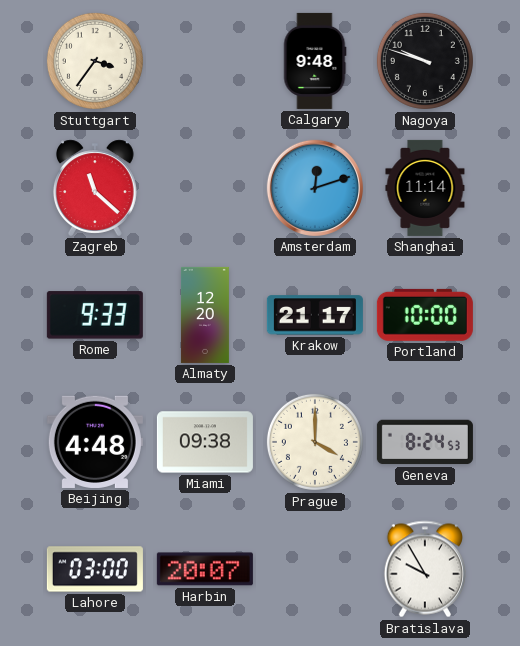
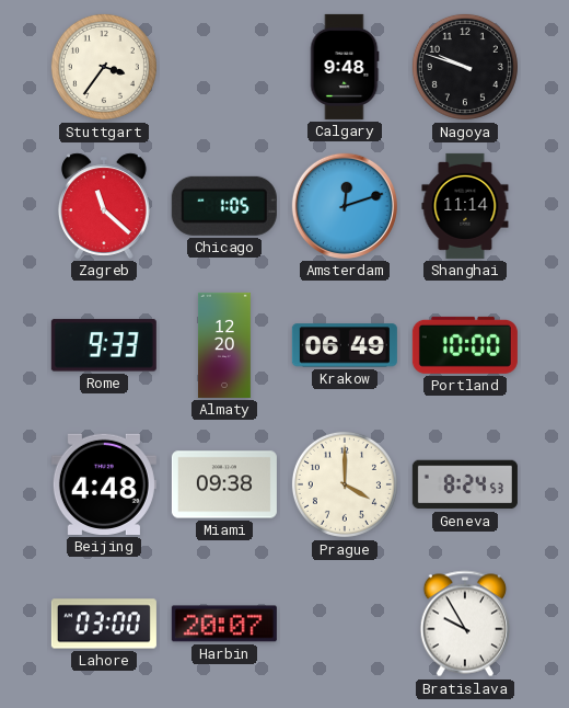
Chicago: none -> 1:05
Krakow: 21:17 -> 06:49
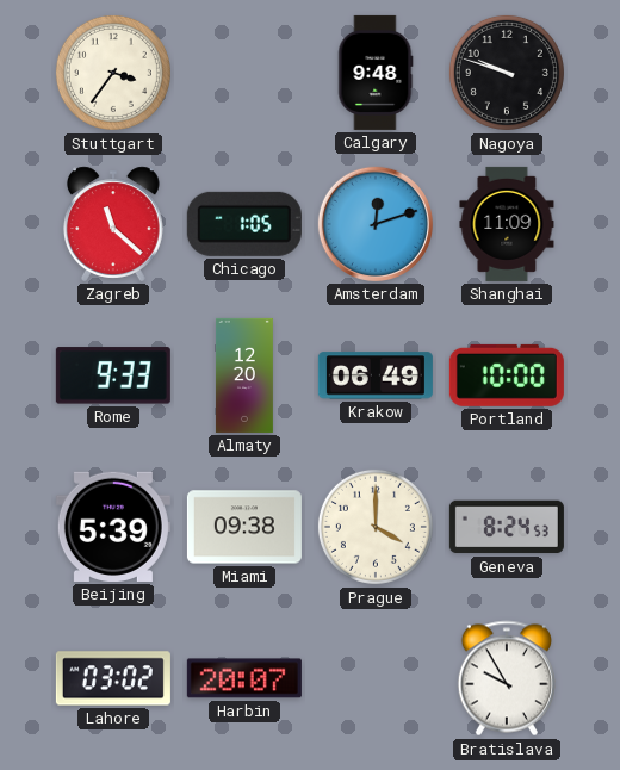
Shanghai: 11:14 -> 11:09
Beijing: 4:48 -> 5:39
Lahore: 03:00 -> 03:02
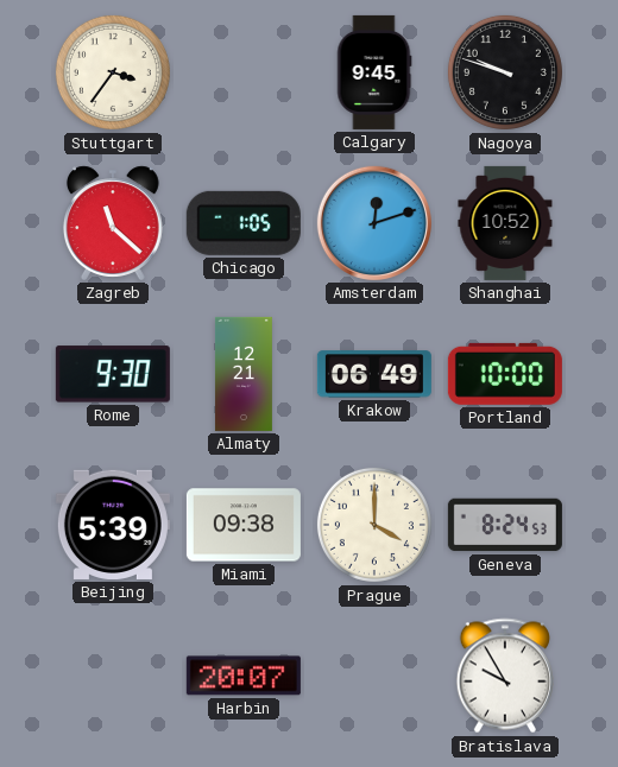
Calgary: 9:48 -> 9:45
Shanghai: 11:09 -> 10:52
Rome: 9:33 -> 9:30
Almaty: 12:20 -> 12:21
Lahore: 03:02 -> none
